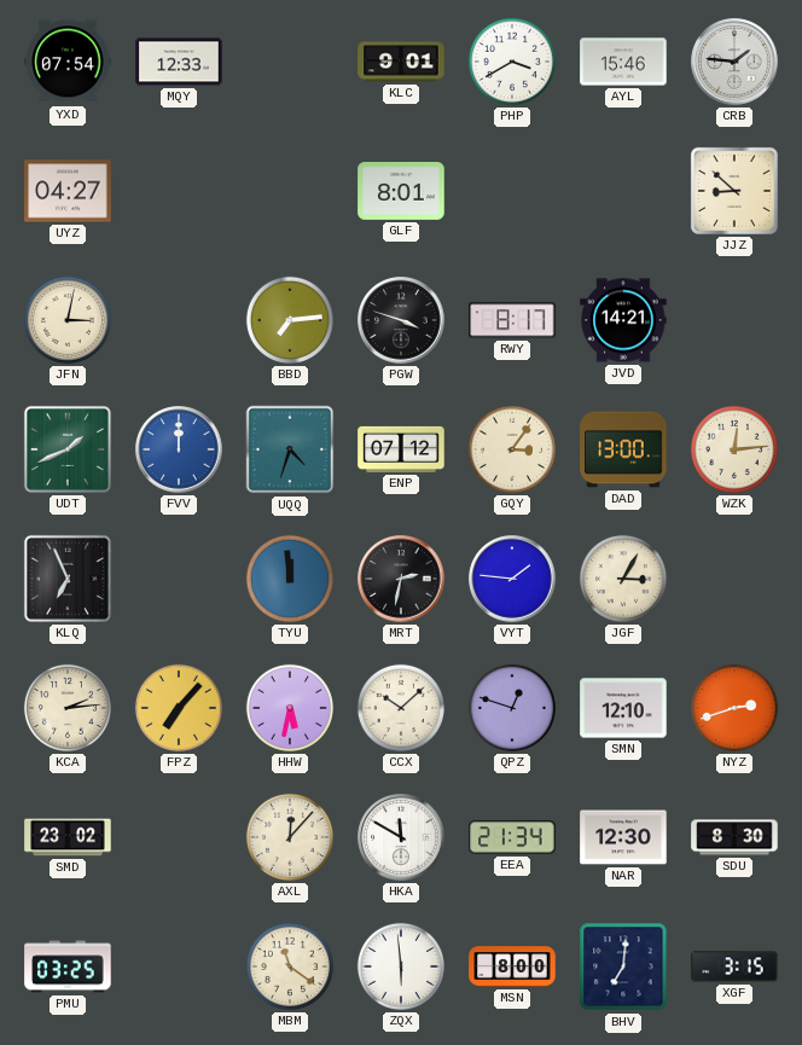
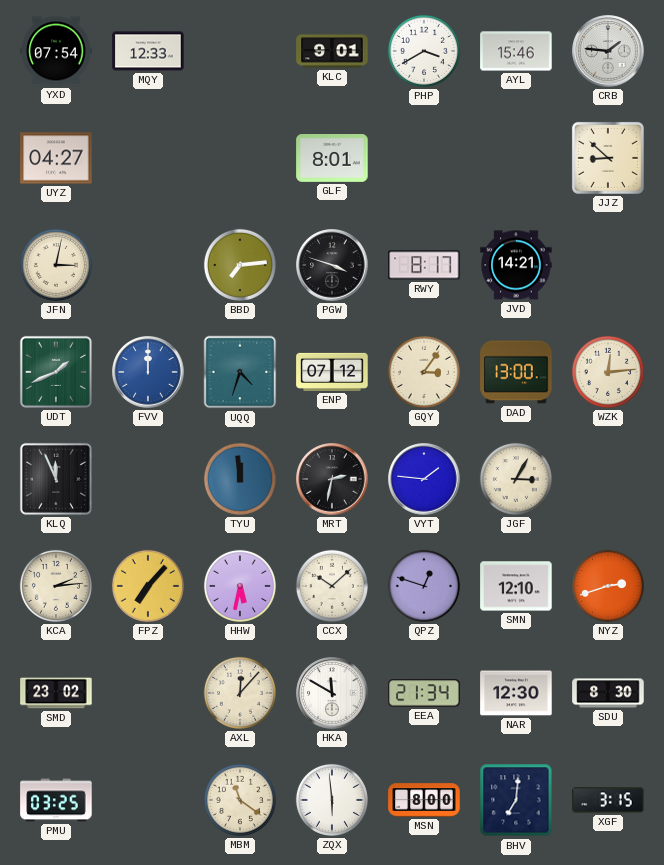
KLQ: 6:56 -> 11:56
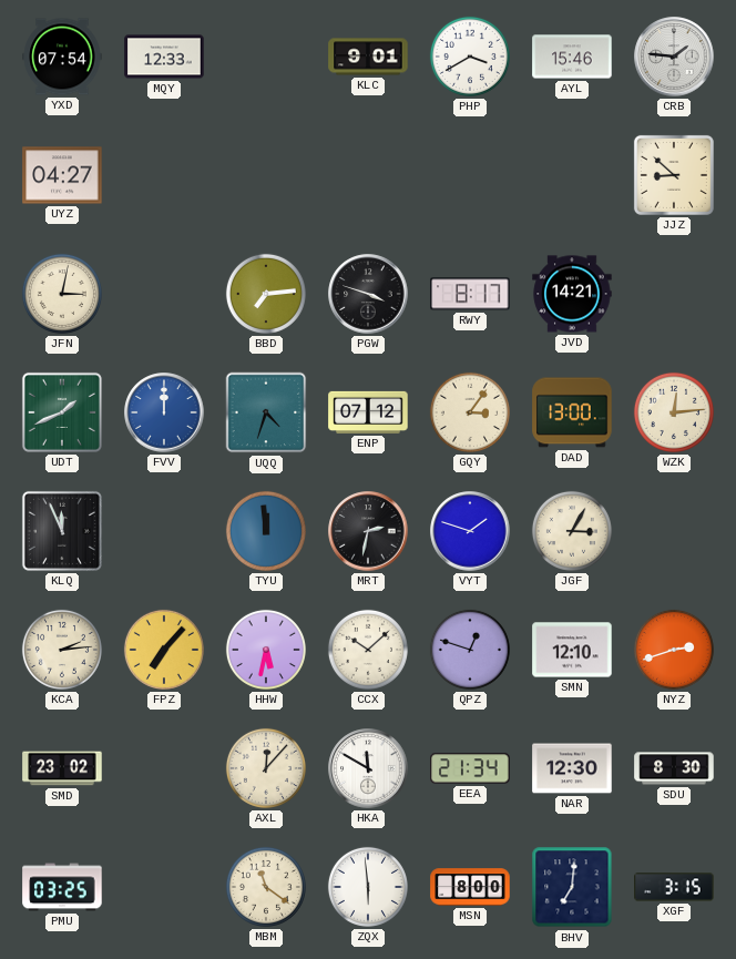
GLF: 8:01 -> none
VYT: 1:46 -> 1:48
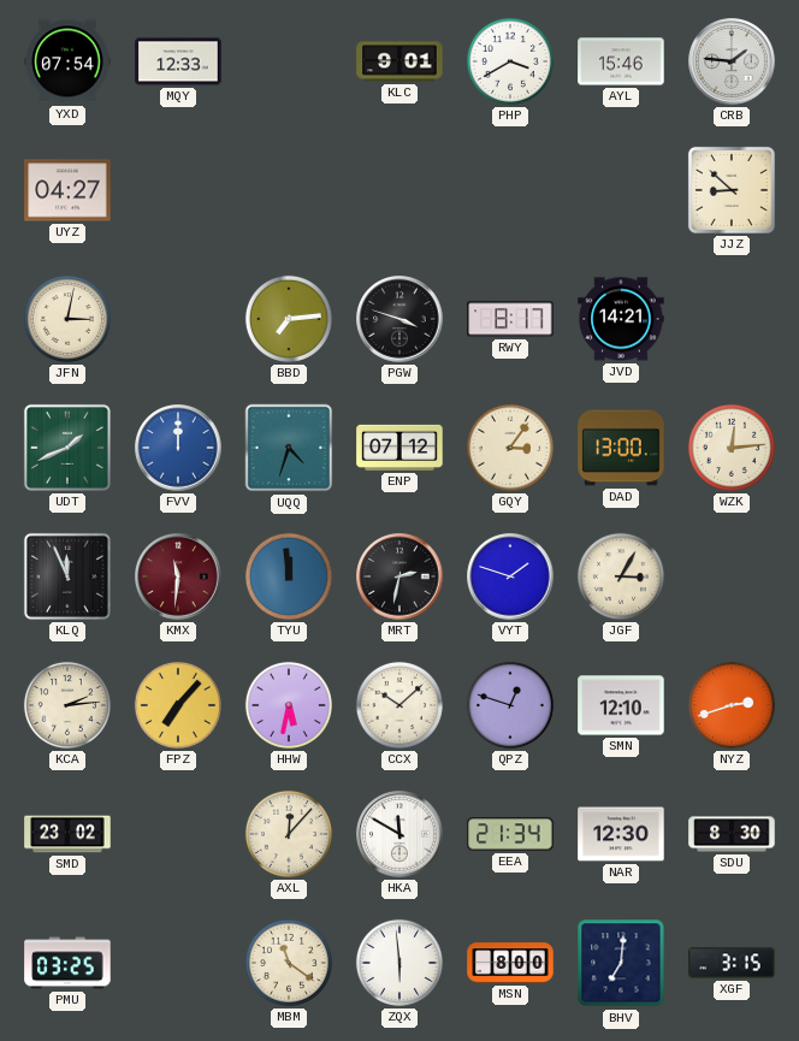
KMX: none -> 11:31
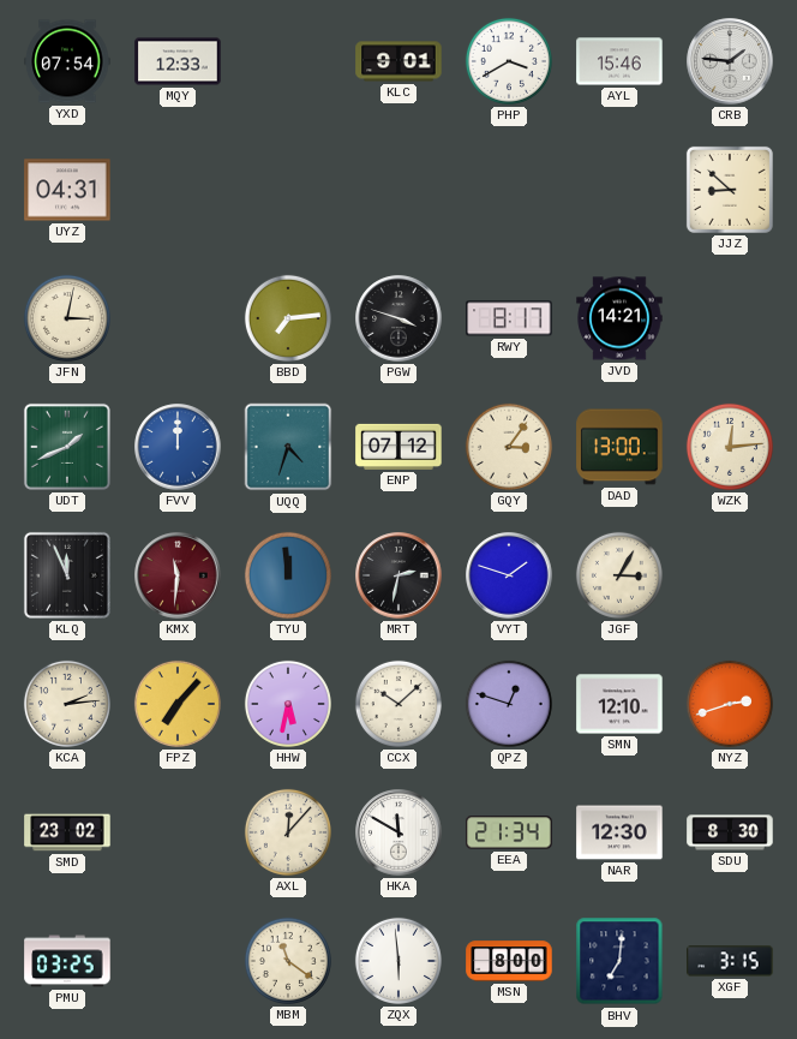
UYZ: 04:27 -> 04:31
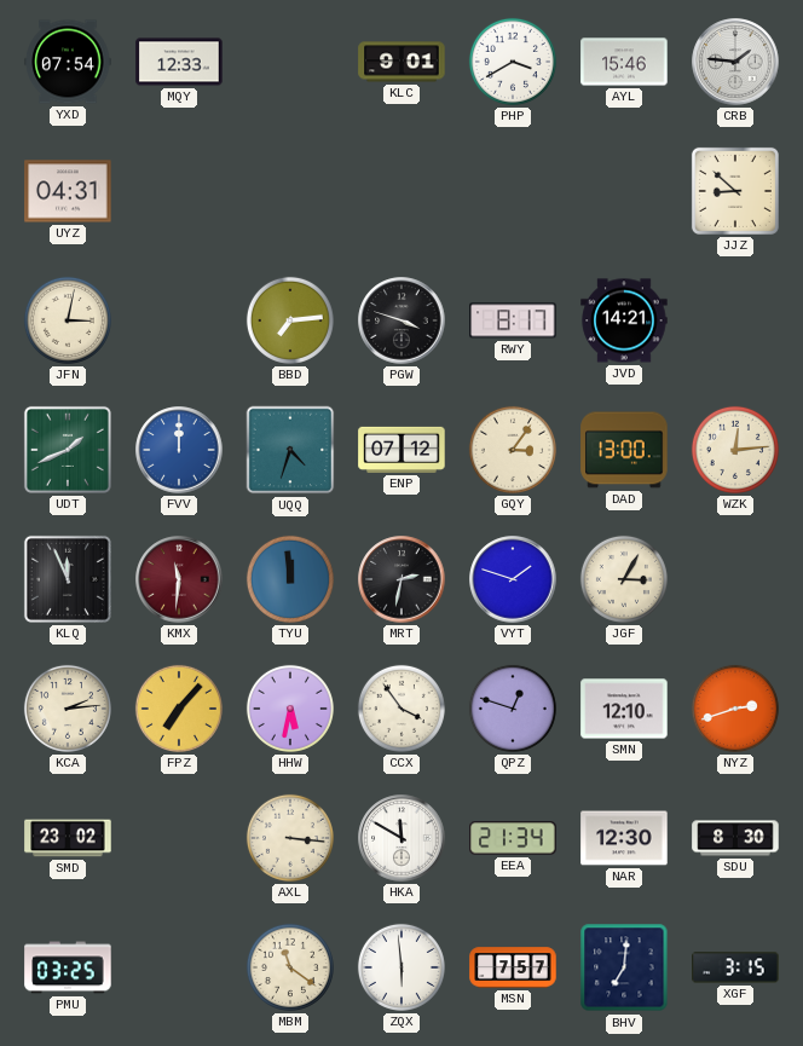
CCX: 10:08 -> 3:54
AXL: 12:07 -> 3:16
MSN: 8:00 -> 7:57
